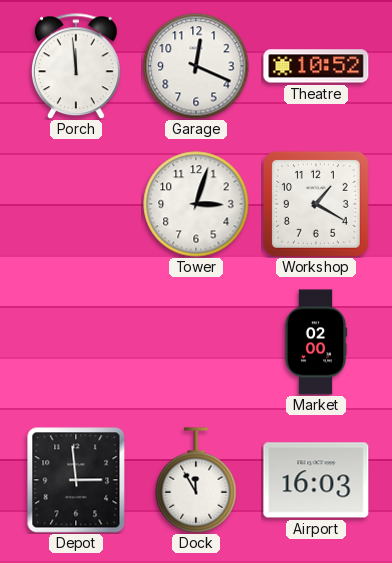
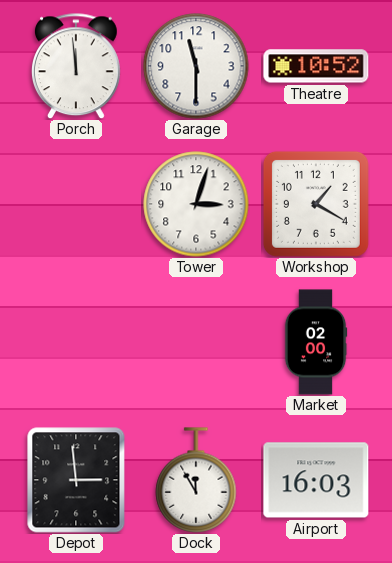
Garage: 12:19 -> 11:30
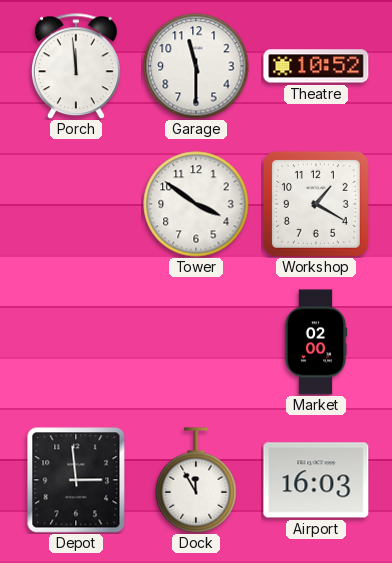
Tower: 3:03 -> 3:51
